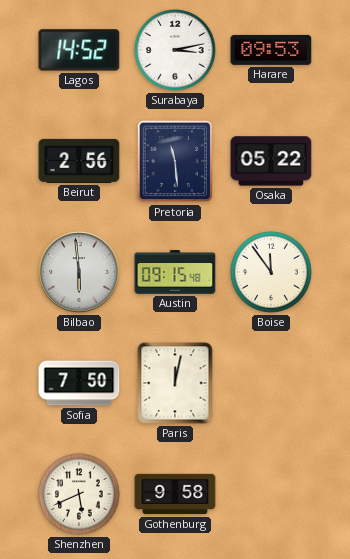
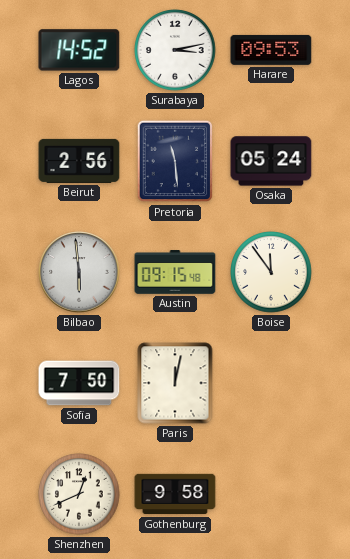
Osaka: 05:22 -> 05:24
Shenzhen: 5:41 -> 12:41
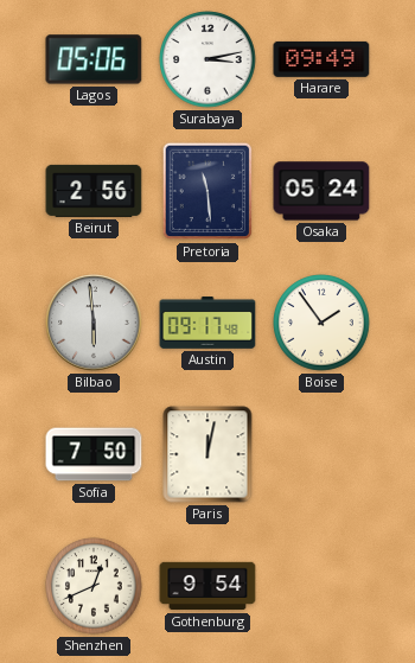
Lagos: 14:52 -> 05:06
Harare: 09:53 -> 09:49
Austin: 09:15 -> 09:17
Boise: 11:54 -> 1:54
Gothenburg: 9:58 -> 9:54
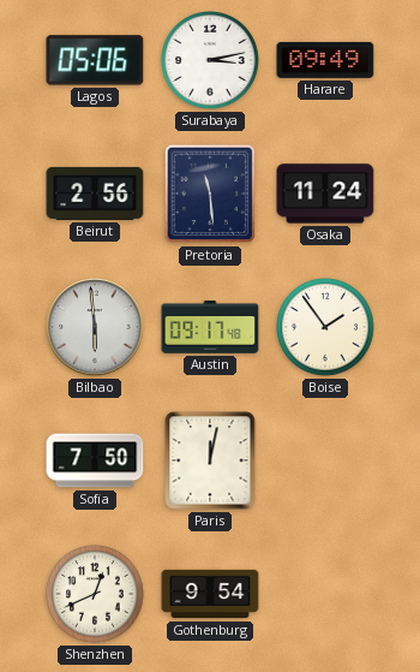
Osaka: 05:24 -> 11:24
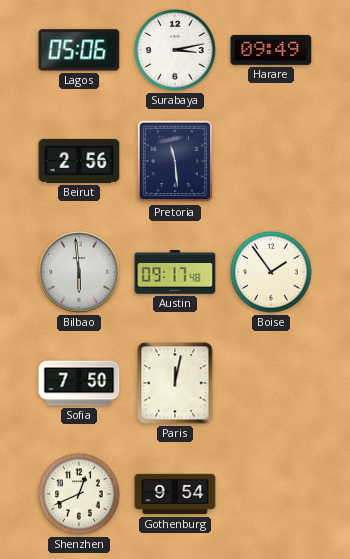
Osaka: 11:24 -> none
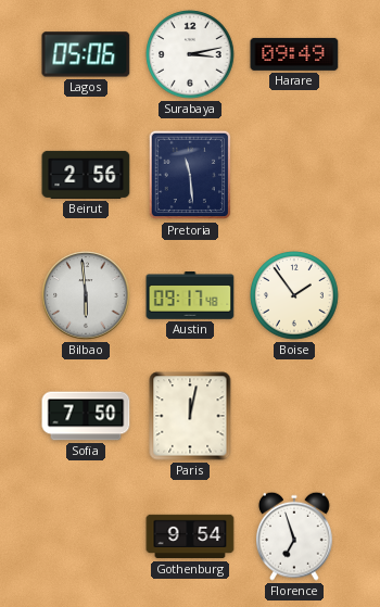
Shenzhen: 12:41 -> none
Florence: none -> 6:57
